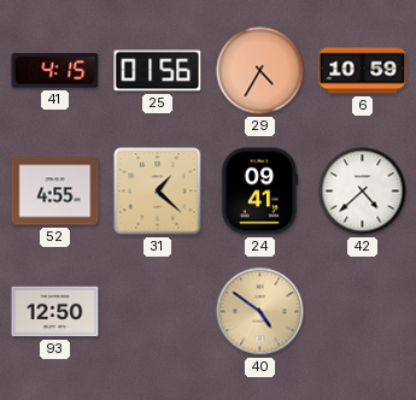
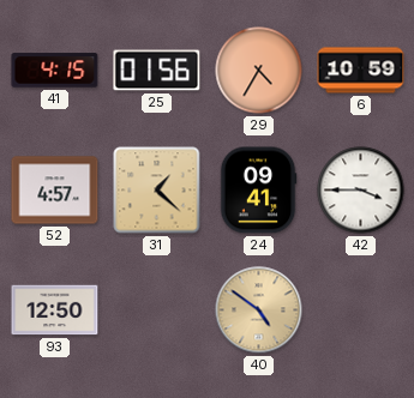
52: 4:55 -> 4:57
42: 4:38 -> 3:45
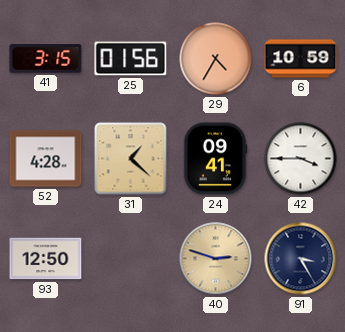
41: 4:15 -> 3:15
52: 4:57 -> 4:28
40: 4:51 -> 2:48
91: none -> 3:25
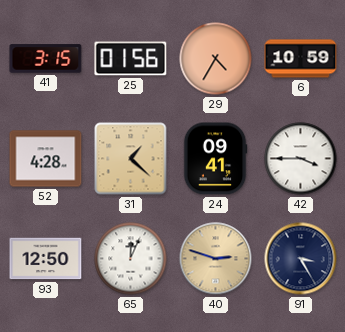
65: none -> 12:04
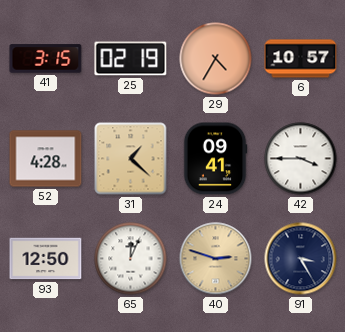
25: 01:56 -> 02:19
6: 10:59 -> 10:57
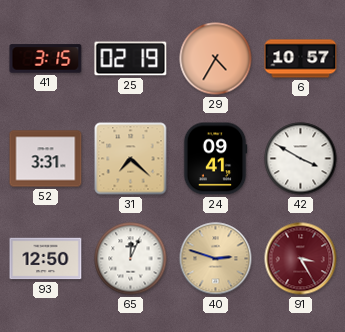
52: 4:28 -> 3:31
31: 1:22 -> 7:22
42: 3:45 -> 3:50
91 dial: navy -> burgundy
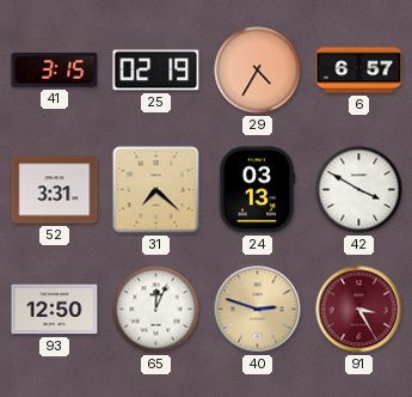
6: 10:57 -> 6:57
24: 09:41 -> 03:13
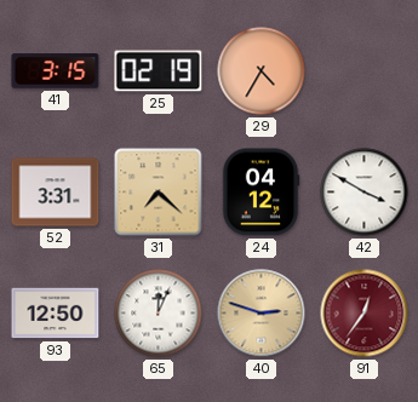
6: 6:57 -> none
24: 03:13 -> 04:12
91: 3:25 -> 12:36
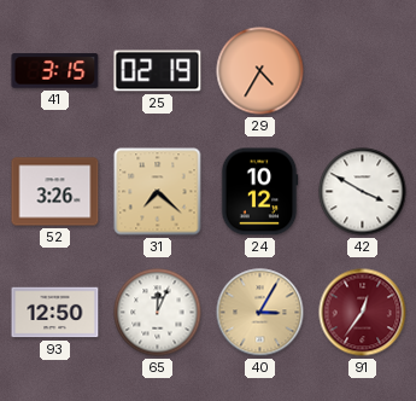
52: 3:31 -> 3:26
24: 04:12 -> 10:12
40: 2:48 -> 3:05
